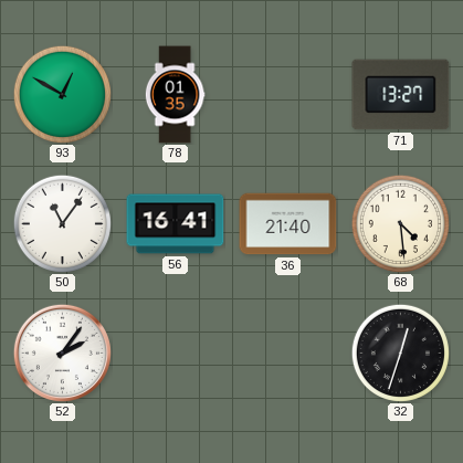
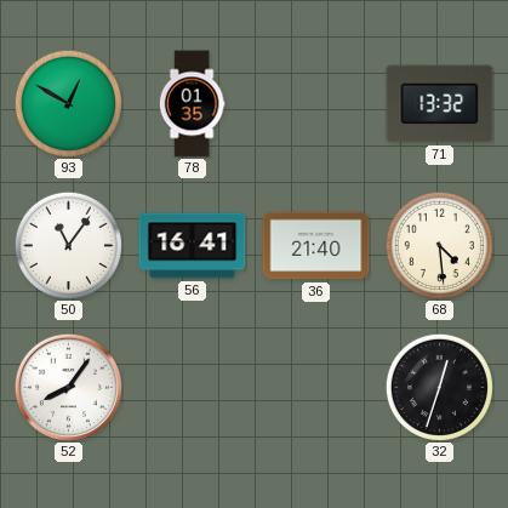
71: 13:27 -> 13:32
52: 2:06 -> 8:06
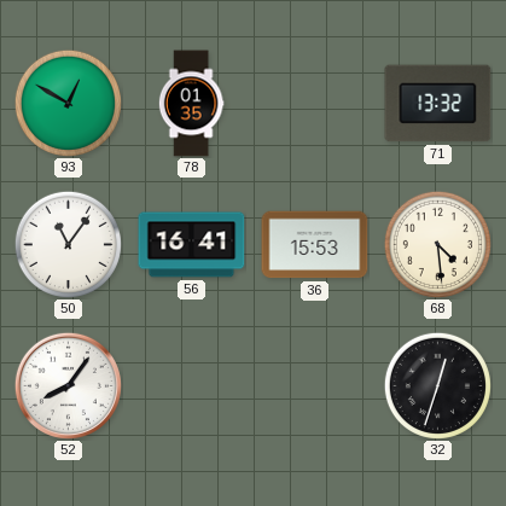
36: 21:40 -> 15:53
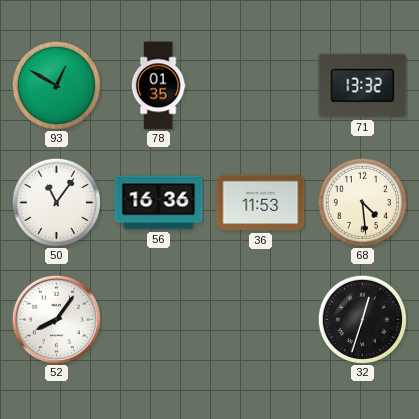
56: 16:41 -> 16:36
36: 15:53 -> 11:53
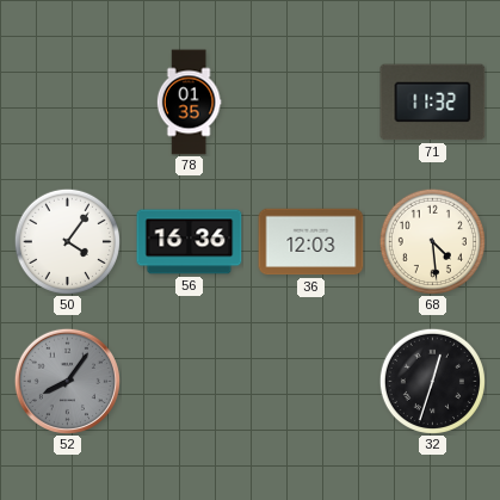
93: 12:50 -> none
71: 13:32 -> 11:32
50: 11:06 -> 4:06
36: 11:53 -> 12:03
52 dial: white -> grey
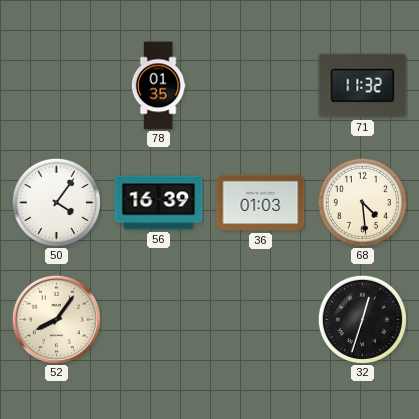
56: 16:36 -> 16:39
36: 12:03 -> 01:03
52 dial: grey -> cream
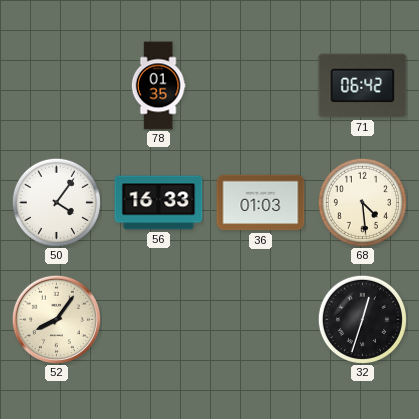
71: 11:32 -> 06:42
56: 16:39 -> 16:33
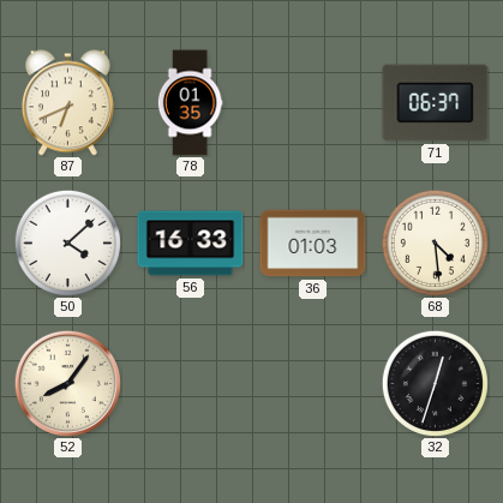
87: none -> 6:41
71: 06:42 -> 06:37
50: 4:06 -> 4:08
